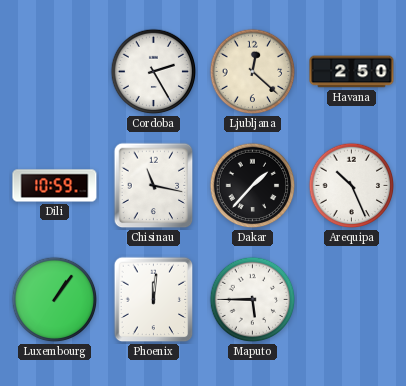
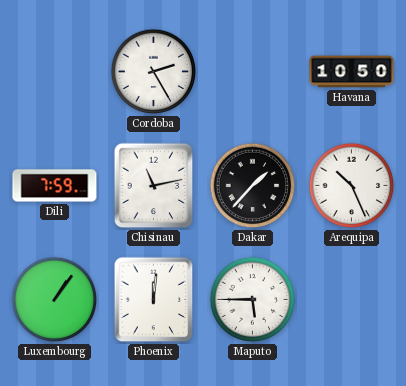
Ljubljana: 12:22 -> none
Havana: 2:50 -> 10:50
Dili: 10:59 -> 7:59
Chisinau: 11:17 -> 11:13
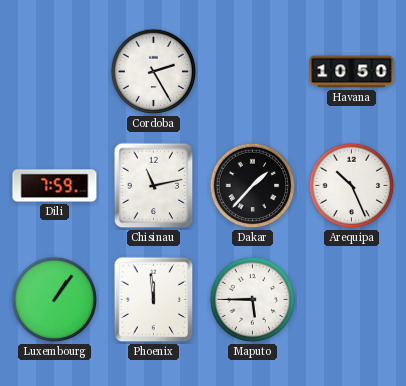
Phoenix: 12:01 -> 11:59
